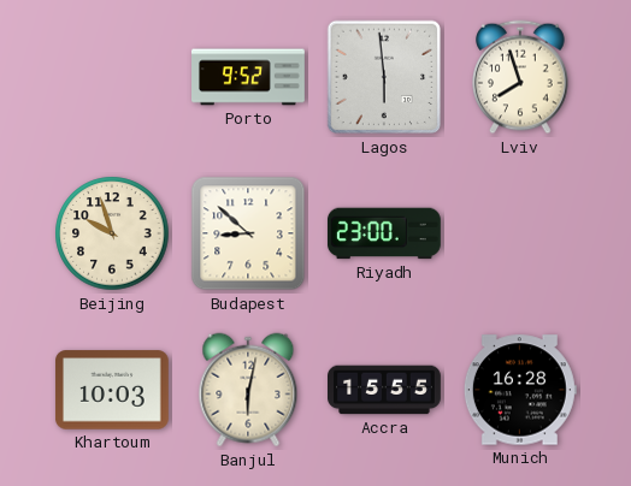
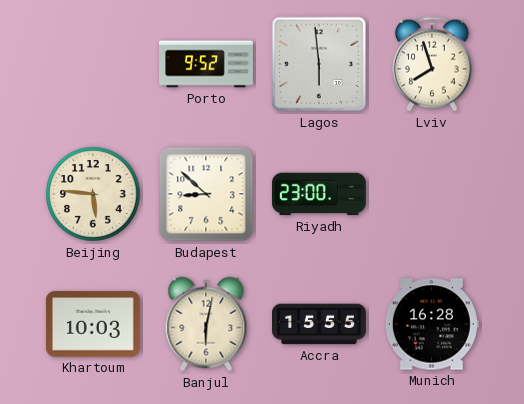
Beijing: 9:57 -> 5:46
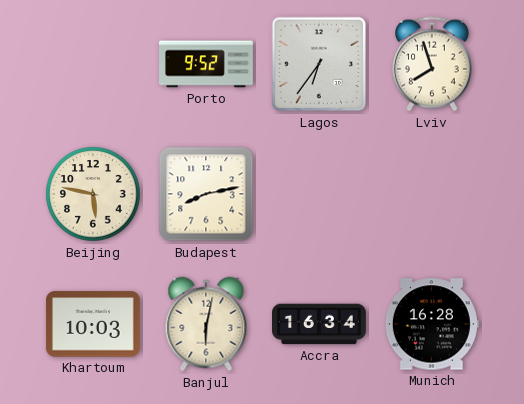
Lagos: 5:59 -> 6:36
Beijing: 5:46 -> 5:47
Budapest: 8:52 -> 8:13
Riyadh: 23:00 -> none
Accra: 15:55 -> 16:34
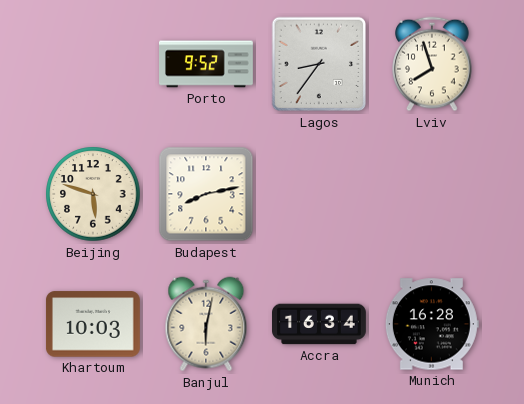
Lagos: 6:36 -> 8:36
Beijing: 5:47 -> 5:48
